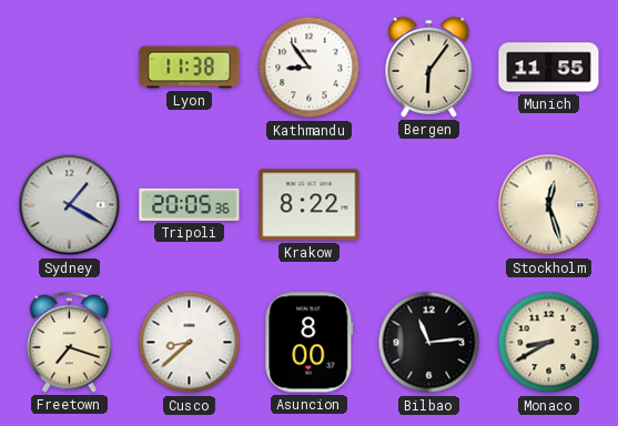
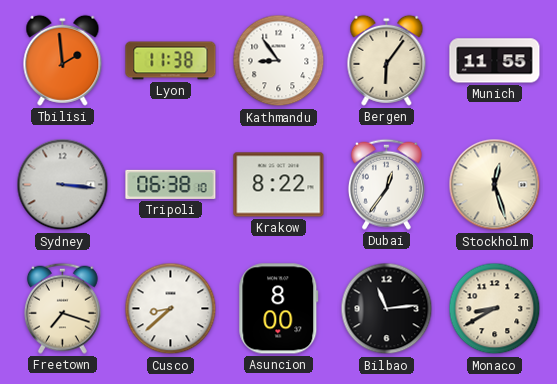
Tbilisi: none -> 1:59
Sydney: 1:20 -> 3:16
Tripoli: 20:05 -> 06:38
Dubai: none -> 12:36
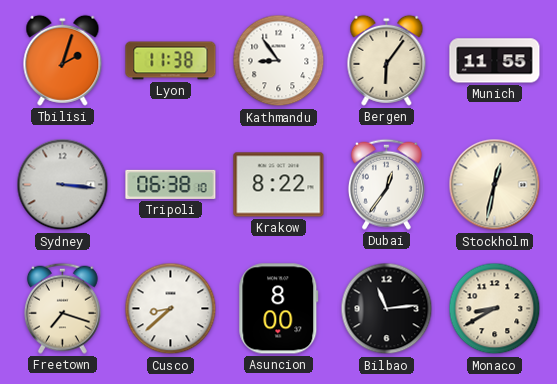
Tbilisi: 1:59 -> 2:03
Stockholm: 12:27 -> 12:32
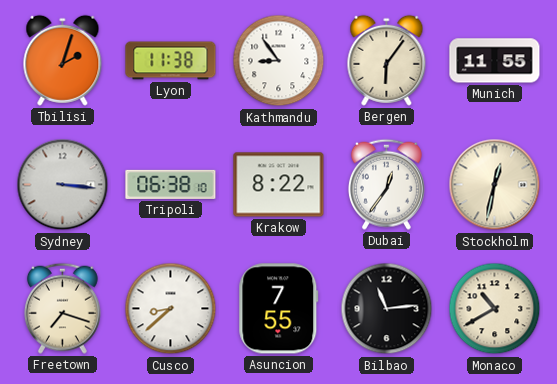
Asuncion: 8:00 -> 7:55
Monaco: 8:40 -> 10:40
